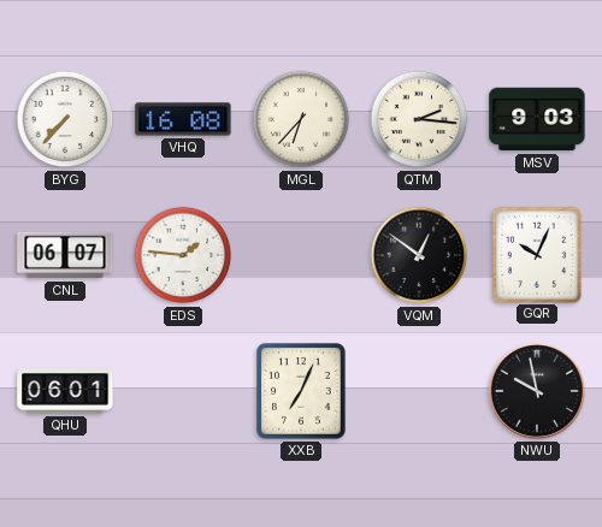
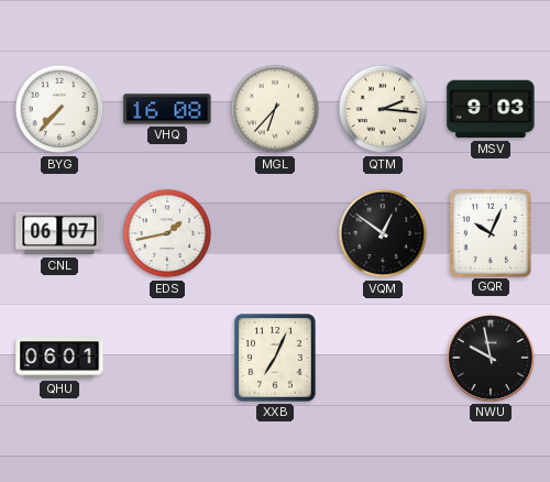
EDS: 1:46 -> 1:43
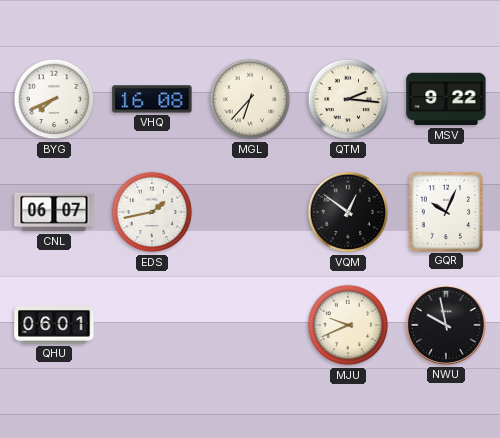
BYG: 7:37 -> 7:41
MSV: 9:03 -> 9:22
XXB: 7:04 -> none
MJU: none -> 9:41
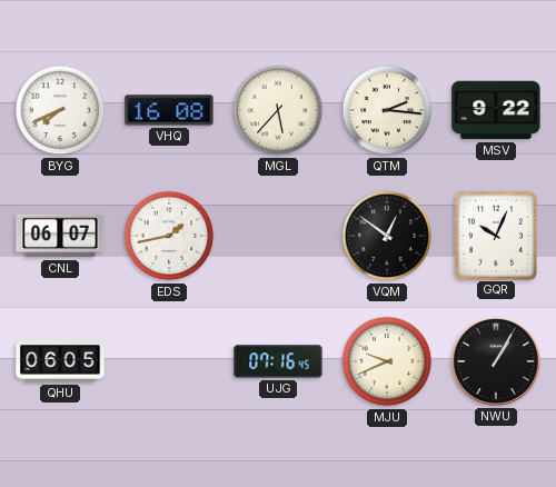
MGL: 6:37 -> 5:37
QHU: 06:01 -> 06:05
UJG: none -> 07:16
NWU: 9:58 -> 1:05
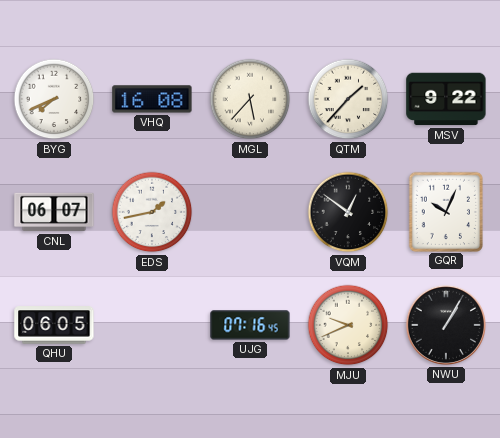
QTM: 2:16 -> 1:37
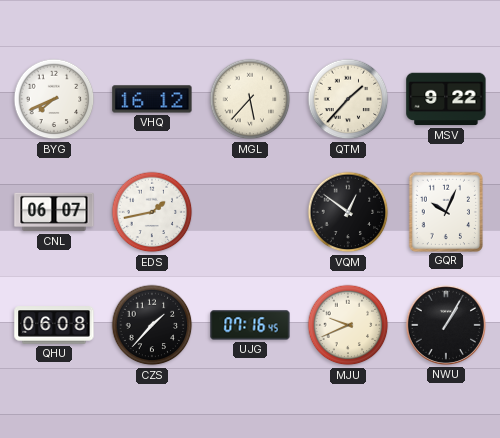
VHQ: 16:08 -> 16:12
QHU: 06:05 -> 06:08
CZS: none -> 1:37
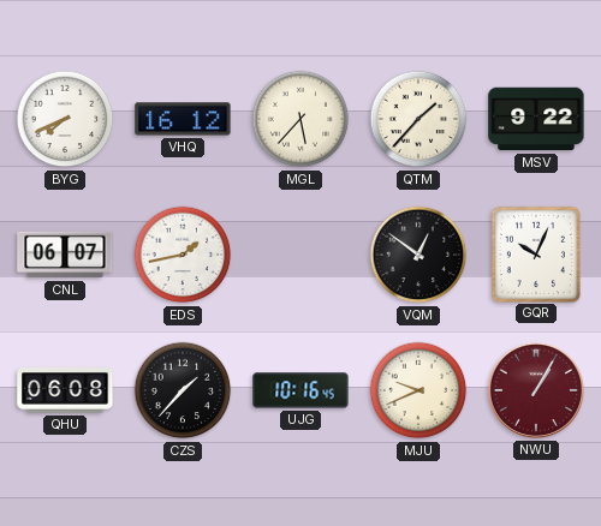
UJG: 07:16 -> 10:16
NWU dial: black -> burgundy
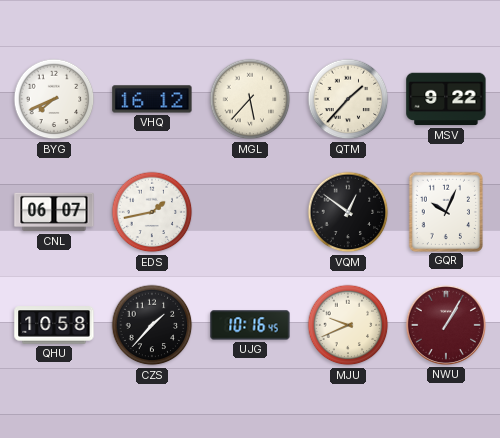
QHU: 06:08 -> 10:58
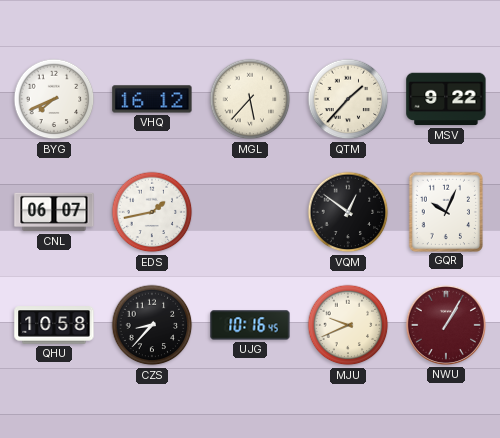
CZS: 1:37 -> 8:37
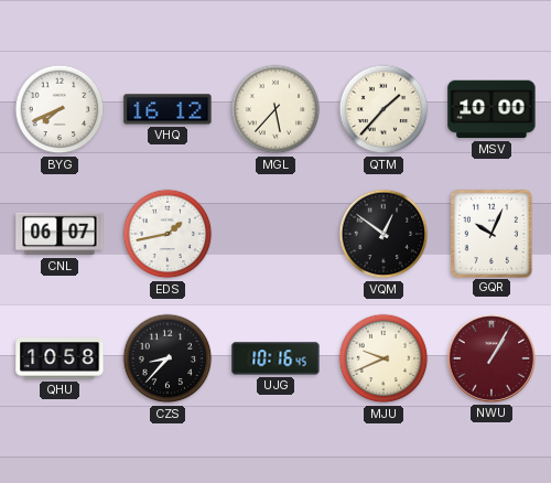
MSV: 9:22 -> 10:00
